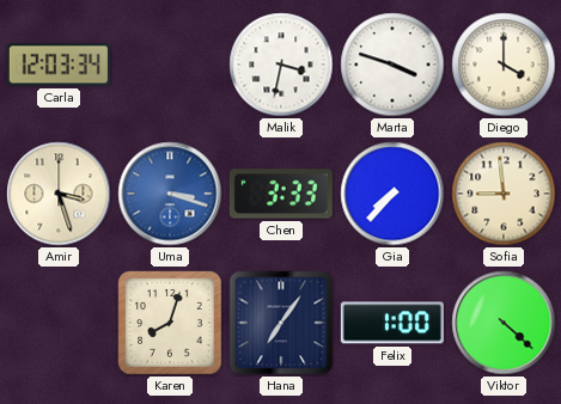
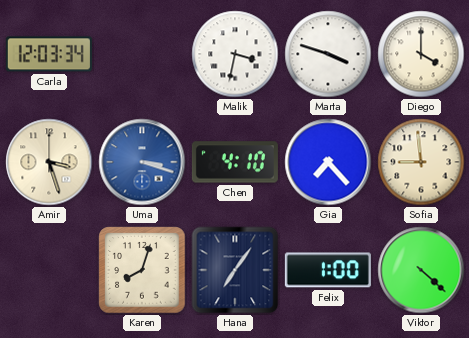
Chen: 3:33 -> 4:10
Gia: 7:37 -> 7:23
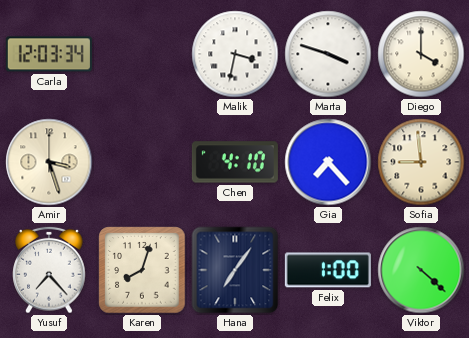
Uma: 3:18 -> none
Yusuf: none -> 7:23
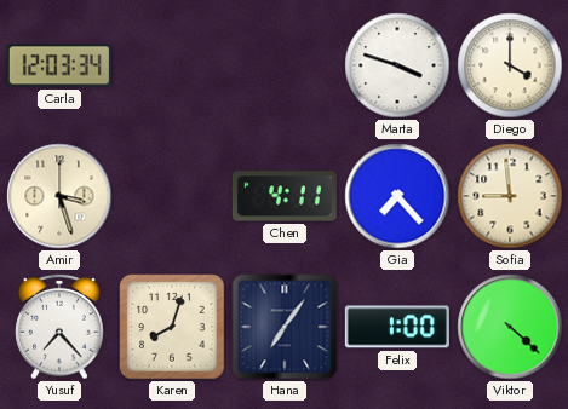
Malik: 3:32 -> none
Chen: 4:10 -> 4:11
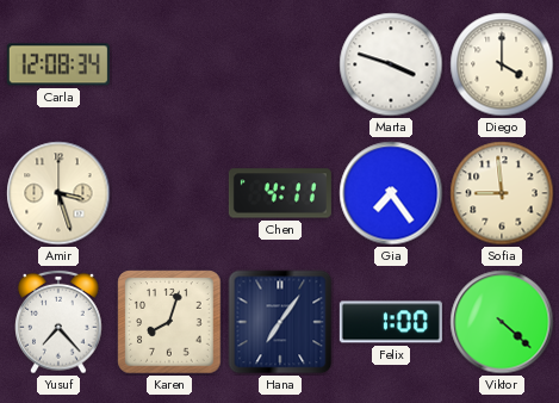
Carla: 12:03 -> 12:08
Gia: 7:23 -> 7:24
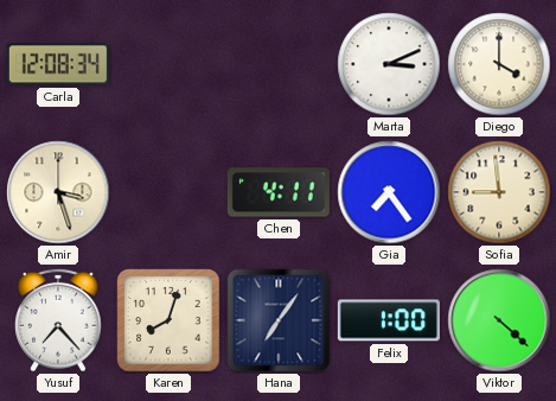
Marta: 3:48 -> 3:11
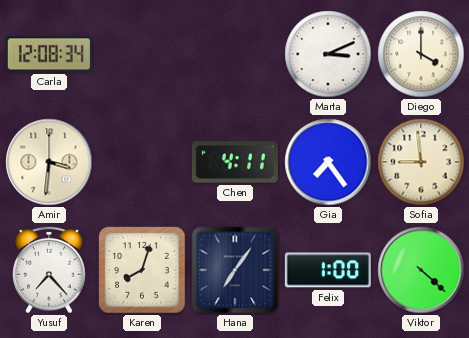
Amir: 3:27 -> 3:31
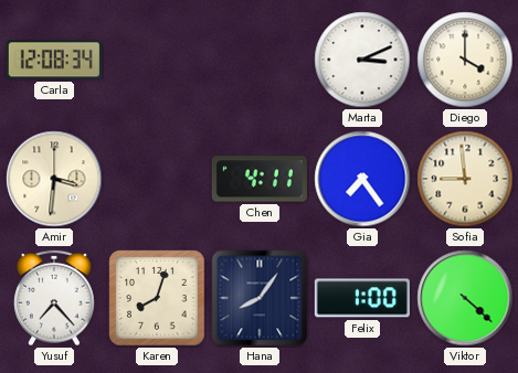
Hana: 7:06 -> 8:06
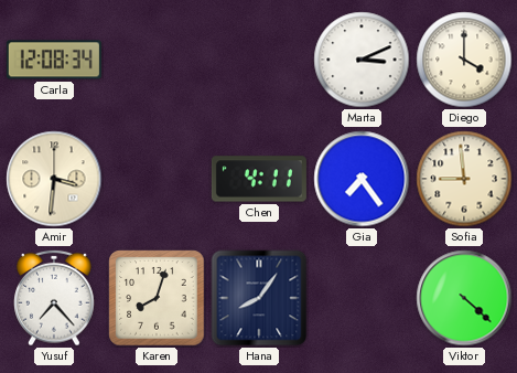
Felix: 1:00 -> none
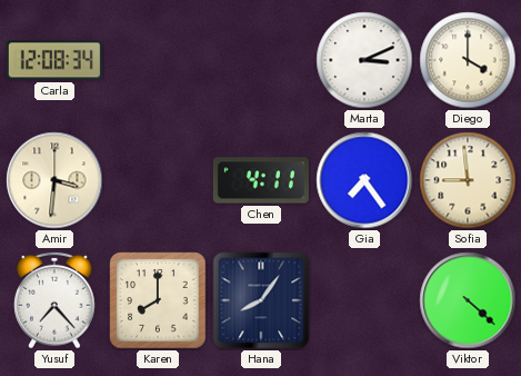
Karen: 8:03 -> 8:00
